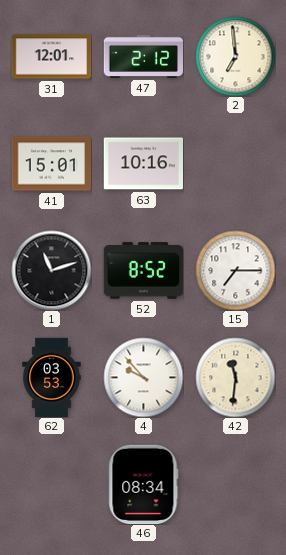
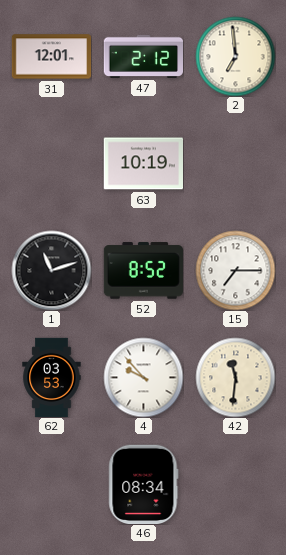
41: 15:01 -> none
63: 10:16 -> 10:19
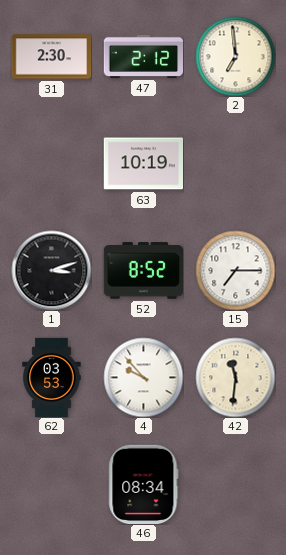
31: 12:01 -> 2:30
1: 11:12 -> 3:12
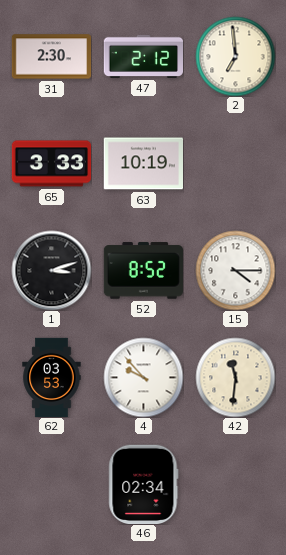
65: none -> 3:33
15: 7:15 -> 4:15
46: 08:34 -> 02:34
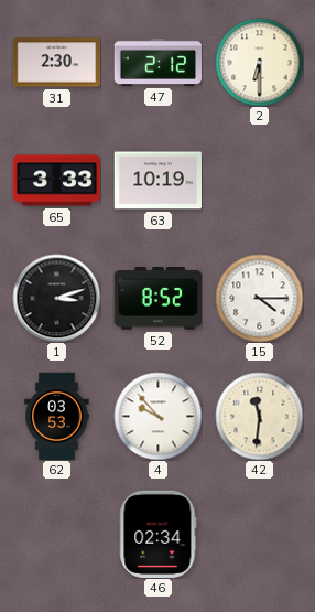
2: 6:59 -> 6:30
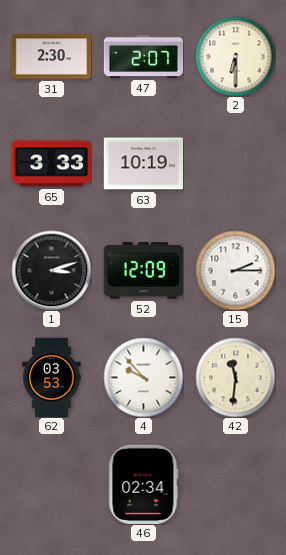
47: 2:12 -> 2:07
52: 8:52 -> 12:09
15: 4:15 -> 2:15
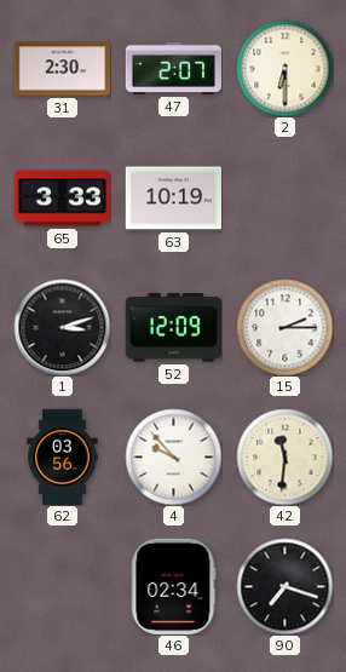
62: 03:53 -> 03:56
90: none -> 7:18
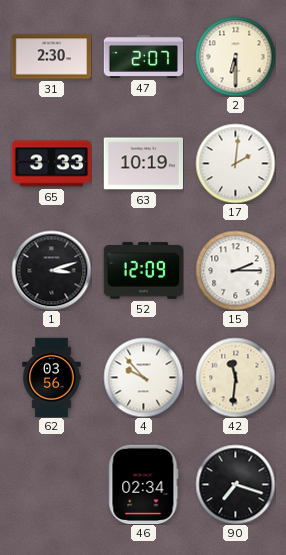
17: none -> 2:01
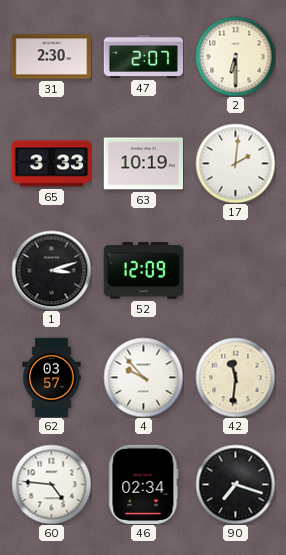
15: 2:15 -> none
62: 03:56 -> 03:57
60: none -> 4:46
